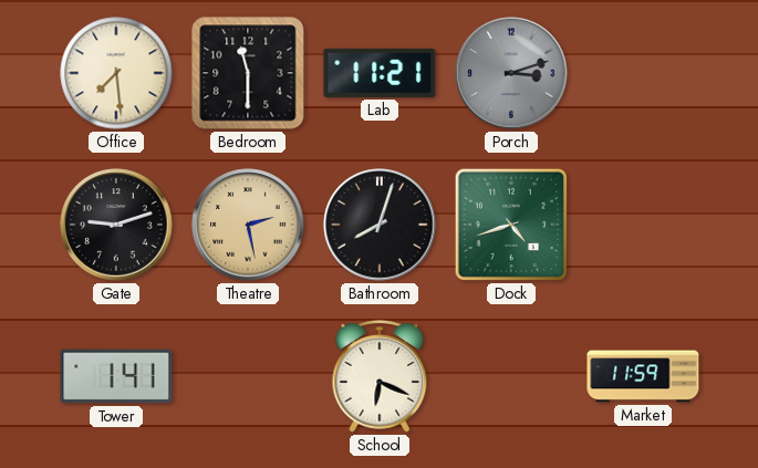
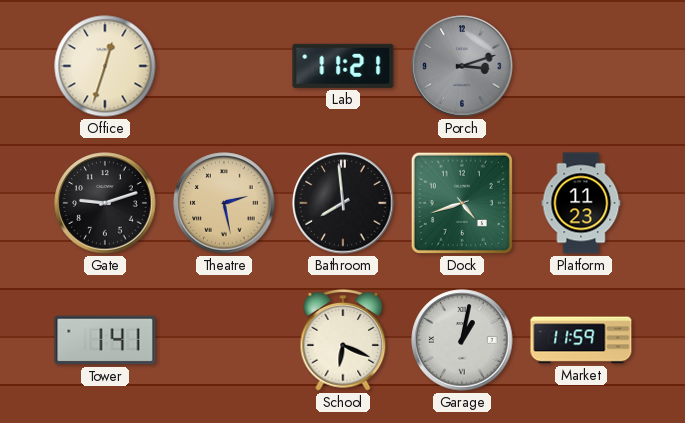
Office: 7:29 -> 12:33
Bedroom: 11:30 -> none
Bathroom: 8:03 -> 7:59
Platform: none -> 11:23
Garage: none -> 1:02
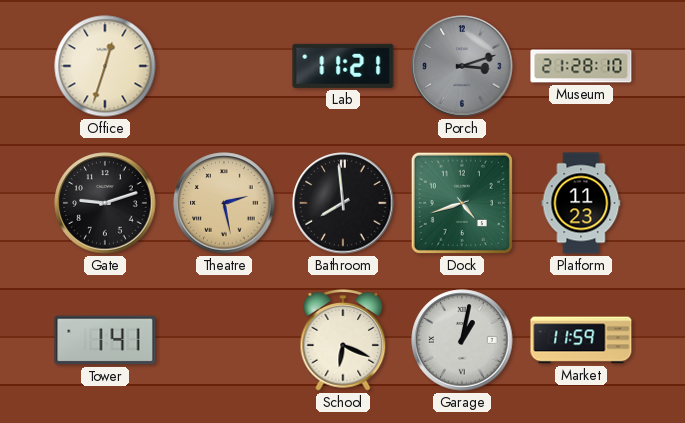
Museum: none -> 21:28
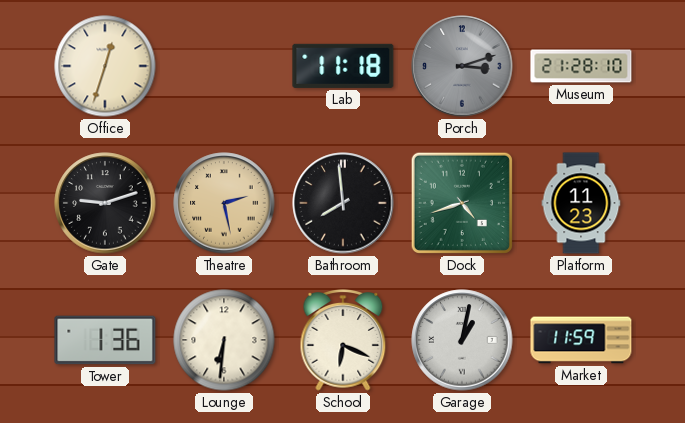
Lab: 11:21 -> 11:18
Tower: 1:41 -> 1:36
Lounge: none -> 6:31
